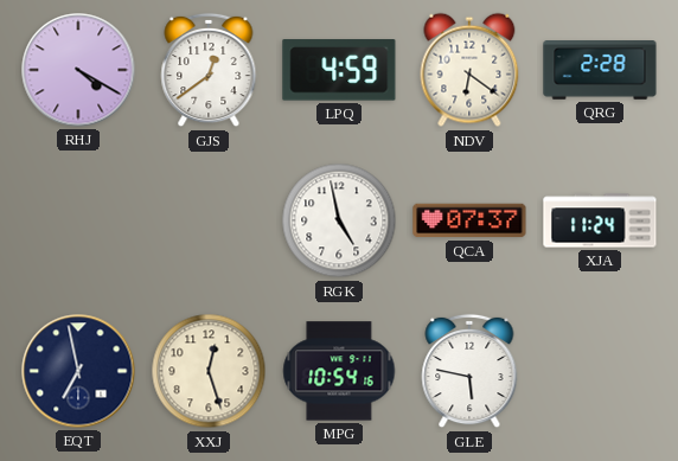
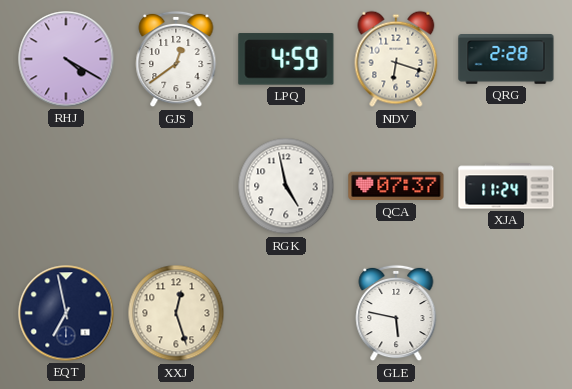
NDV: 6:21 -> 6:18
MPG: 10:54 -> none
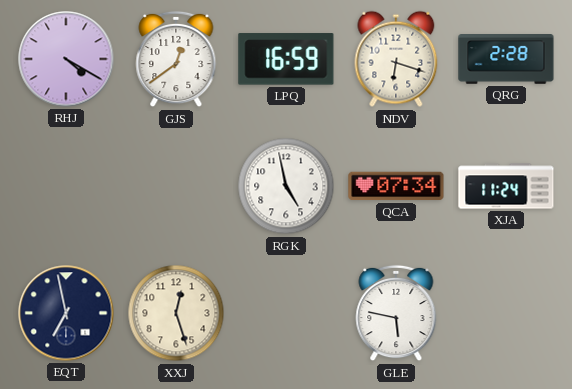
LPQ: 4:59 -> 16:59
QCA: 07:37 -> 07:34
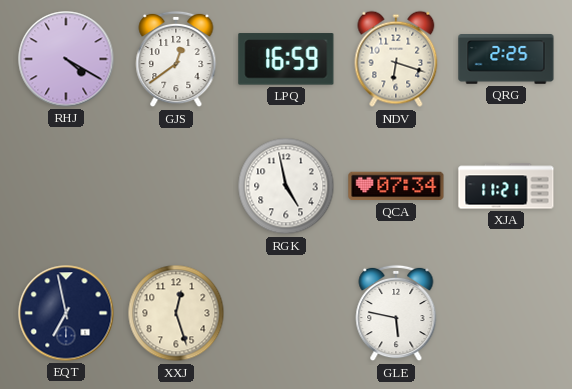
QRG: 2:28 -> 2:25
XJA: 11:24 -> 11:21
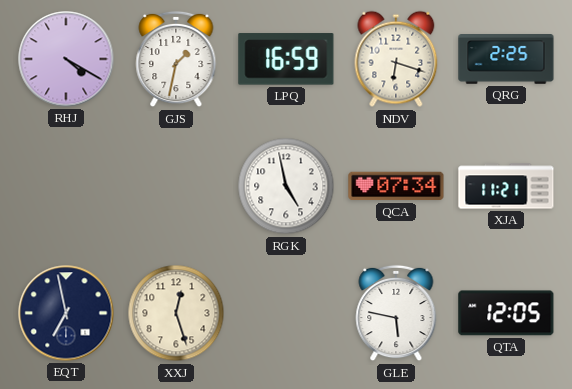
GJS: 12:39 -> 1:32
QTA: none -> 12:05
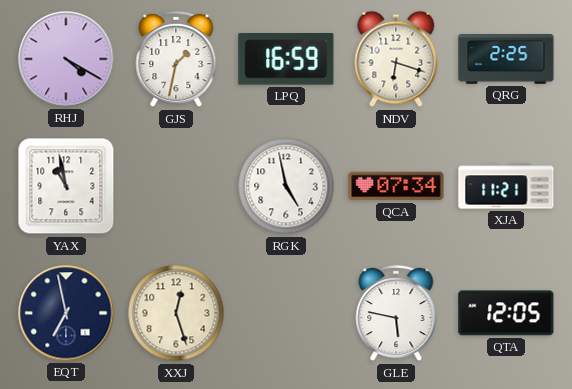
YAX: none -> 10:58
